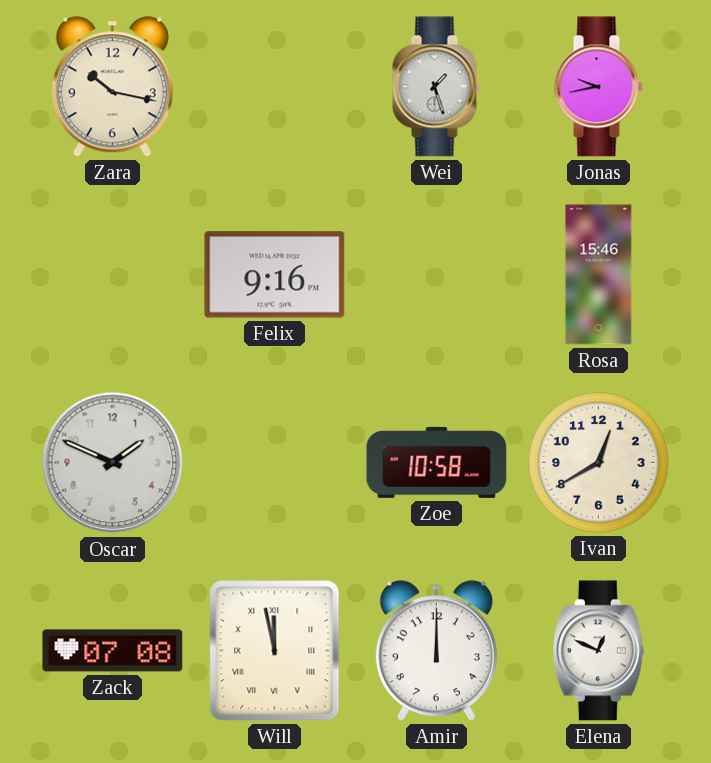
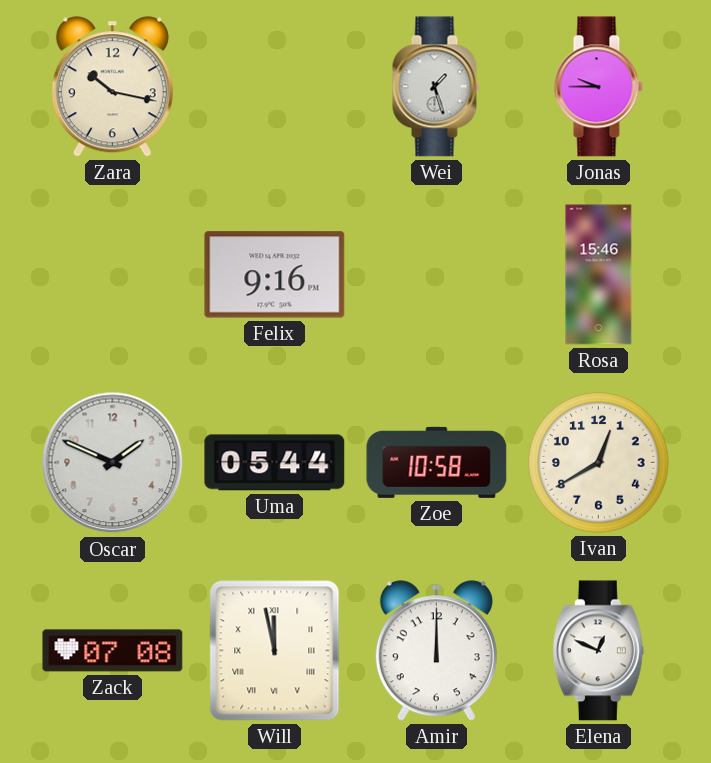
Jonas: 9:43 -> 9:45
Uma: none -> 05:44
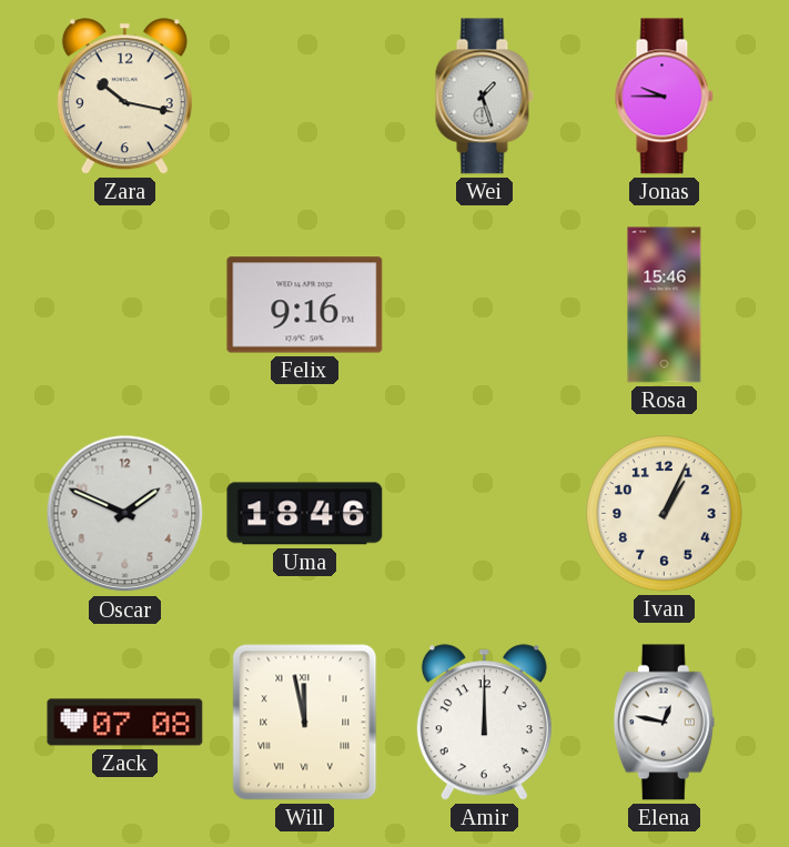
Uma: 05:44 -> 18:46
Zoe: 10:58 -> none
Ivan: 12:40 -> 1:04
Elena: 12:49 -> 12:47
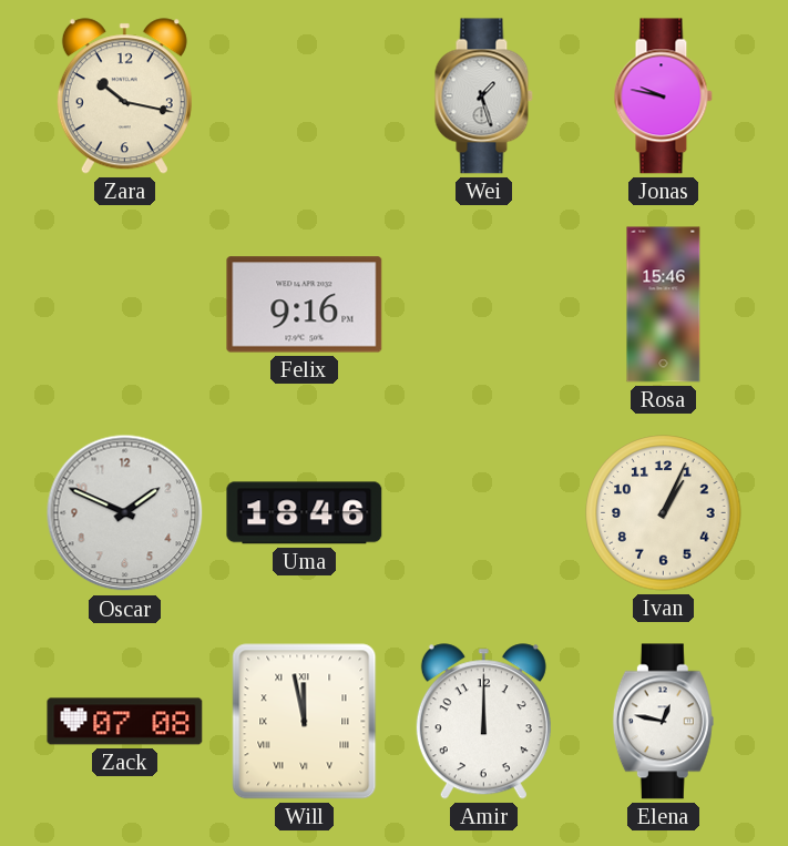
Jonas: 9:45 -> 9:47
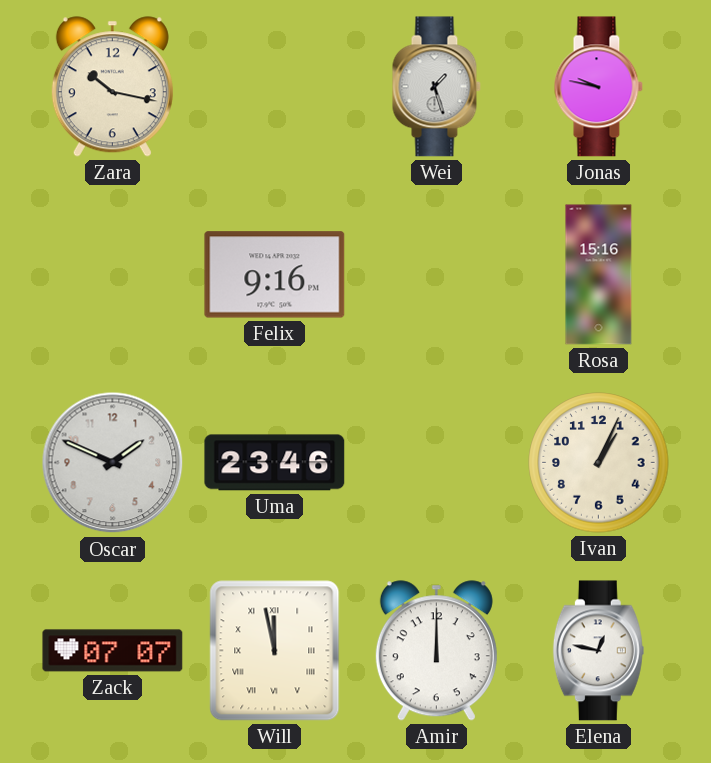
Rosa: 15:46 -> 15:16
Uma: 18:46 -> 23:46
Zack: 07:08 -> 07:07
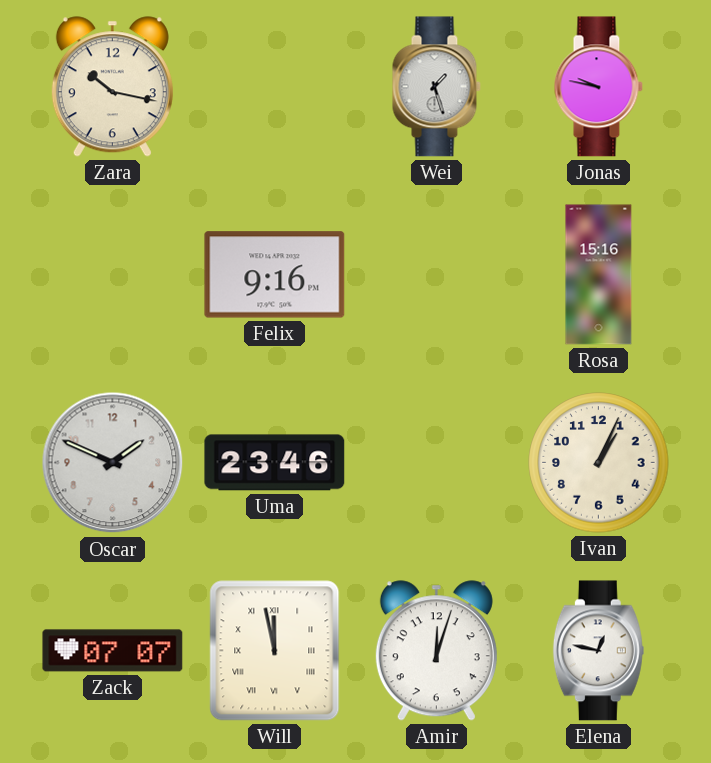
Amir: 12:00 -> 12:03
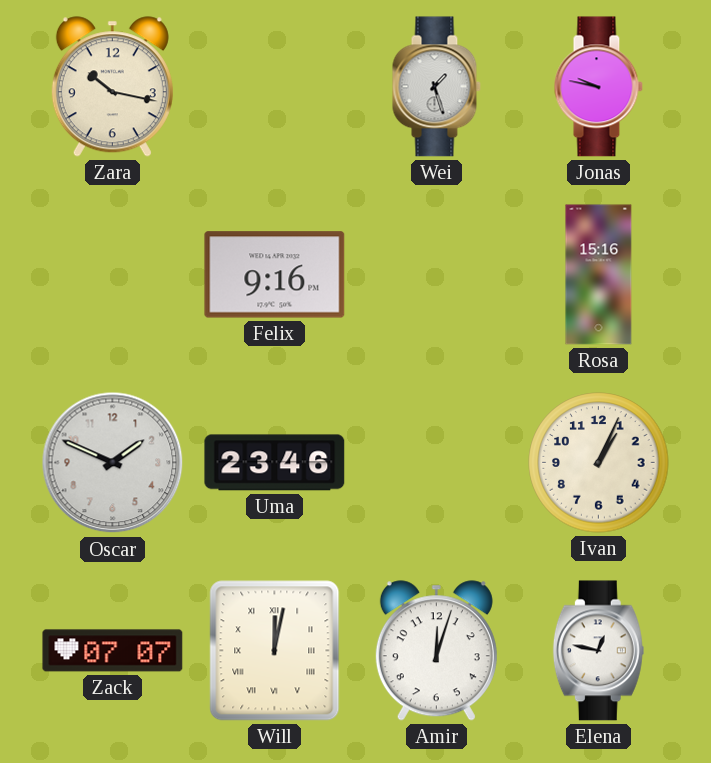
Will: 11:58 -> 12:02
